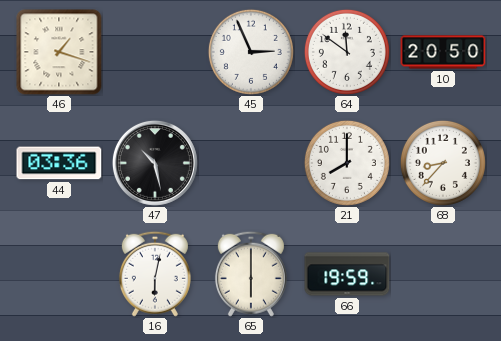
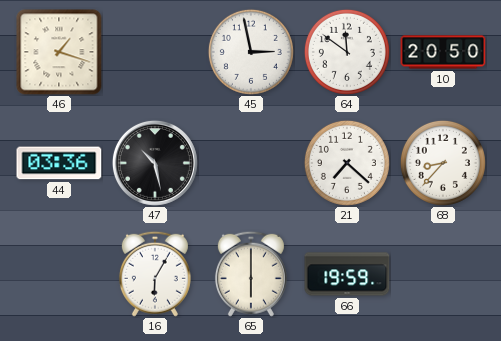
45: 2:56 -> 2:58
21: 8:00 -> 7:22
16: 6:02 -> 6:05
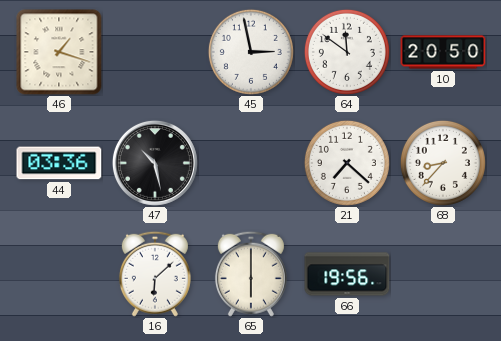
16: 6:05 -> 6:08
66: 19:59 -> 19:56
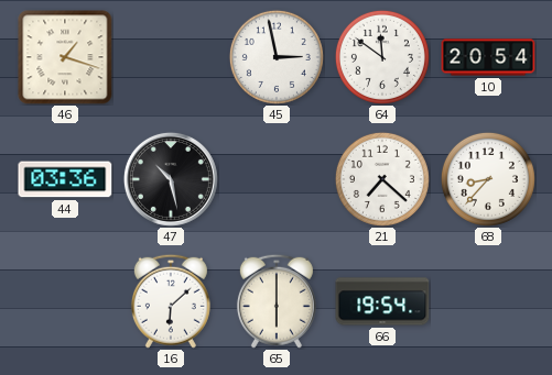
10: 20:50 -> 20:54
66: 19:56 -> 19:54
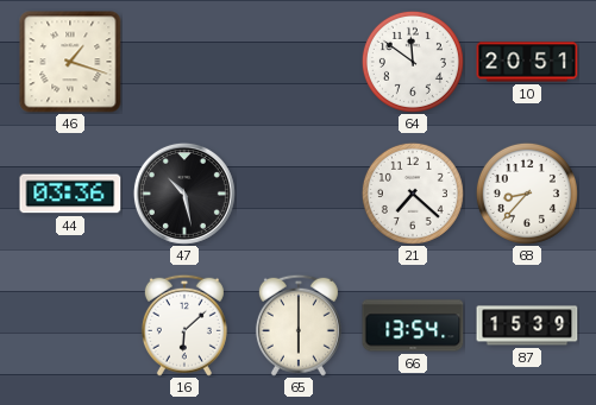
45: 2:58 -> none
10: 20:54 -> 20:51
66: 19:54 -> 13:54
87: none -> 15:39
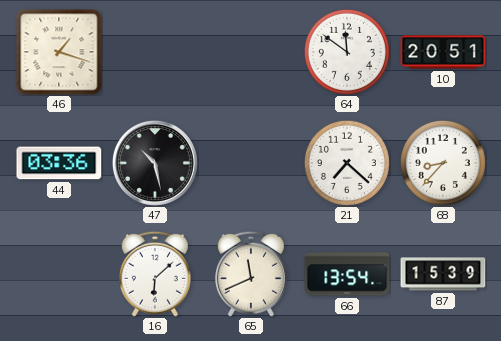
65: 6:00 -> 11:41
